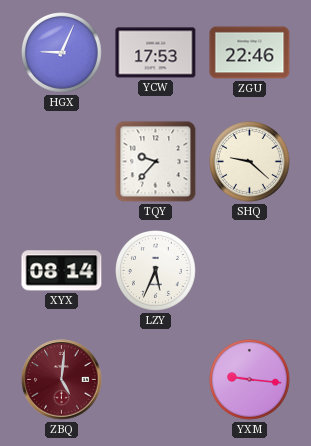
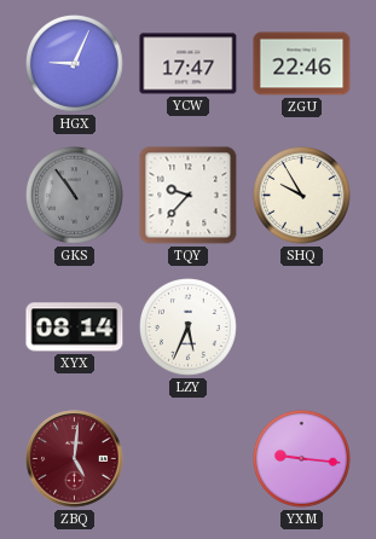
YCW: 17:53 -> 17:47
GKS: none -> 10:54
SHQ: 9:22 -> 9:55
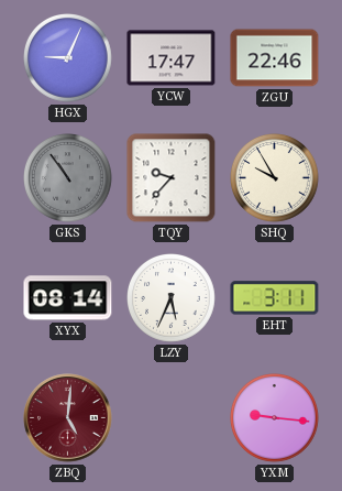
EHT: none -> 3:11
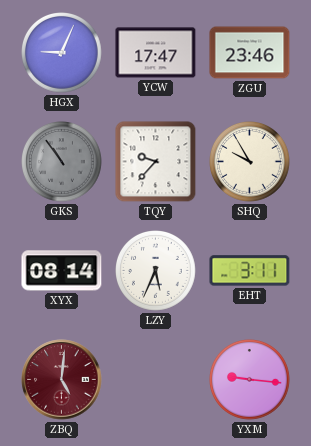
ZGU: 22:46 -> 23:46
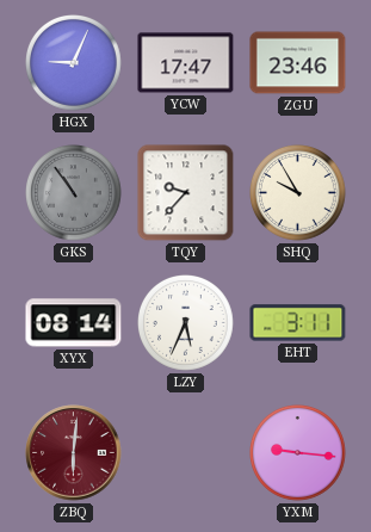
ZBQ: 5:01 -> 6:01
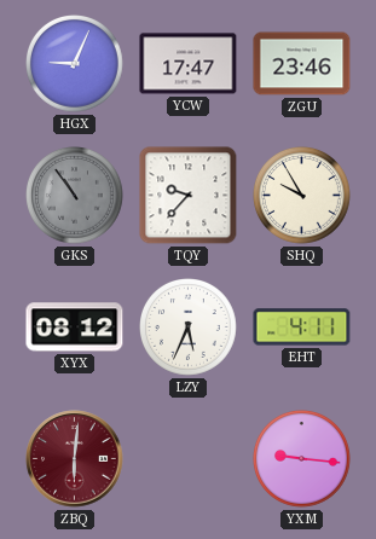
XYX: 08:14 -> 08:12
EHT: 3:11 -> 4:11
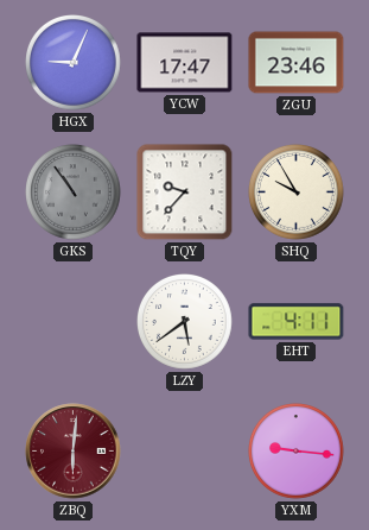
XYX: 08:12 -> none
LZY: 5:34 -> 5:39
